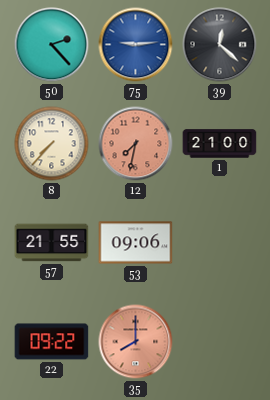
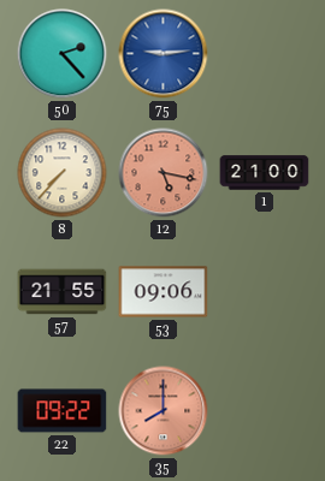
39: 12:22 -> none
12: 7:32 -> 5:17
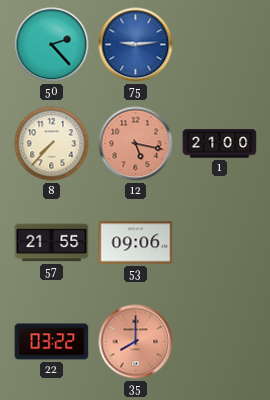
22: 09:22 -> 03:22
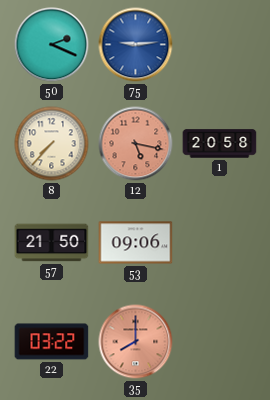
50: 2:23 -> 2:19
1: 21:00 -> 20:58
57: 21:55 -> 21:50
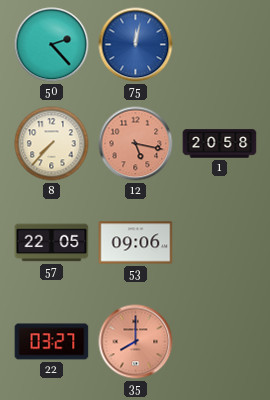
50: 2:19 -> 2:23
75: 9:14 -> 12:02
57: 21:50 -> 22:05
22: 03:22 -> 03:27
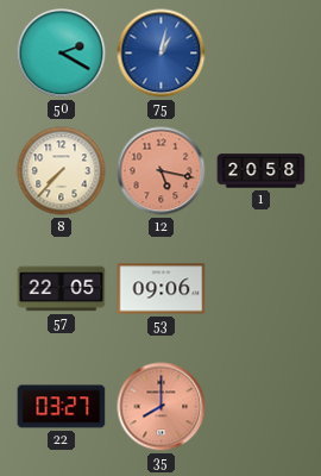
50: 2:23 -> 2:20
75: 12:02 -> 1:02
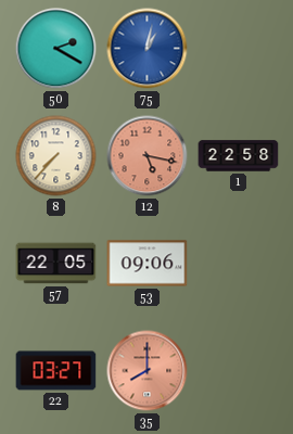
1: 20:58 -> 22:58
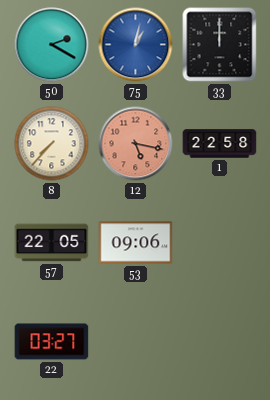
33: none -> 12:00
35: 8:00 -> none
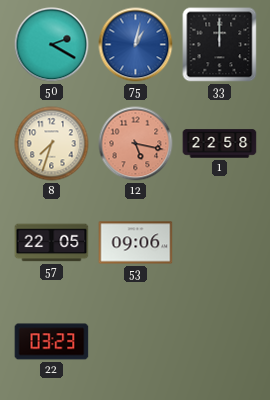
8: 7:37 -> 7:33
22: 03:27 -> 03:23
